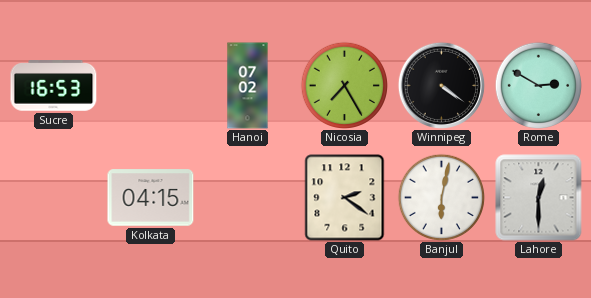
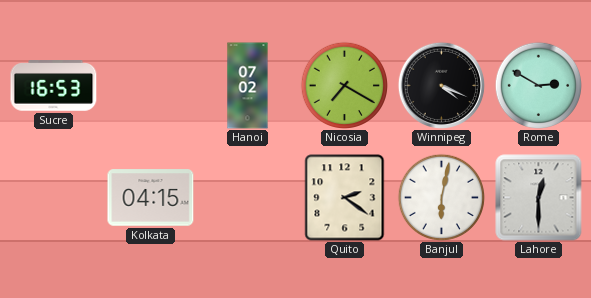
Nicosia: 7:25 -> 7:20
Winnipeg: 4:21 -> 4:19
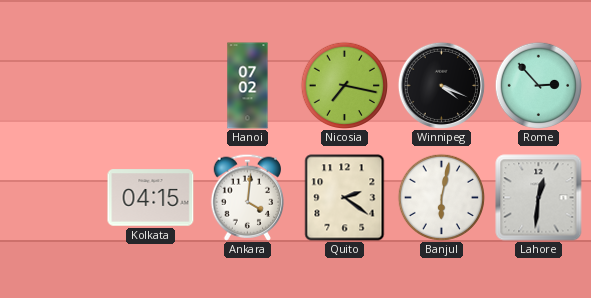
Sucre: 16:53 -> none
Nicosia: 7:20 -> 7:17
Rome: 2:50 -> 2:53
Ankara: none -> 4:01
Lahore: 12:30 -> 12:31
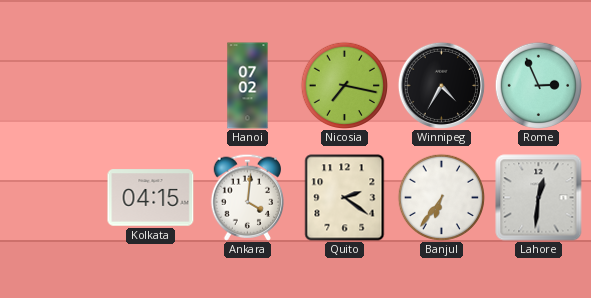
Winnipeg: 4:19 -> 4:35
Rome: 2:53 -> 2:56
Banjul: 6:02 -> 6:36
